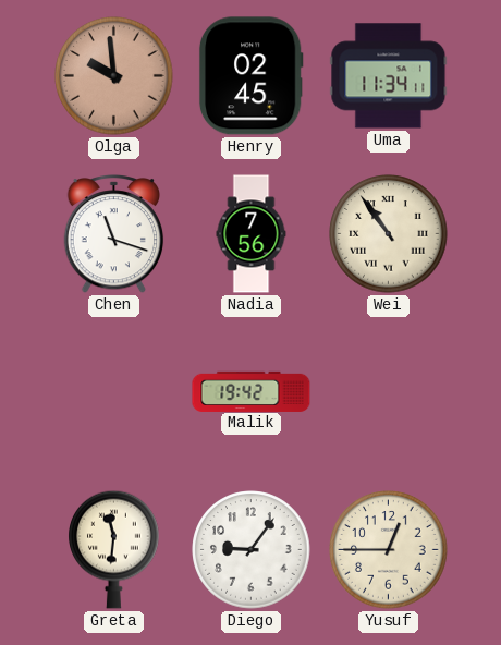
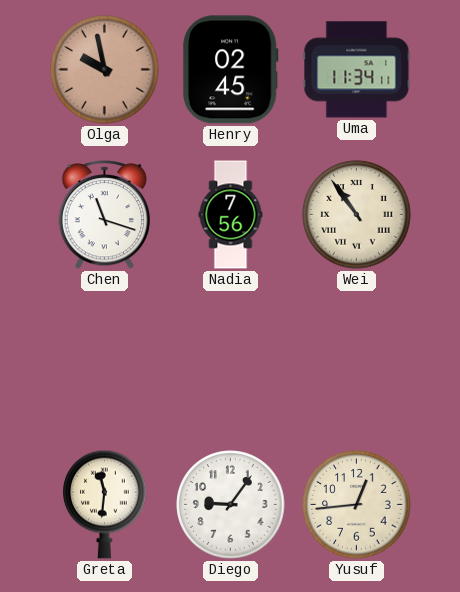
Olga: 9:59 -> 9:58
Malik: 19:42 -> none
Yusuf: 12:45 -> 12:44
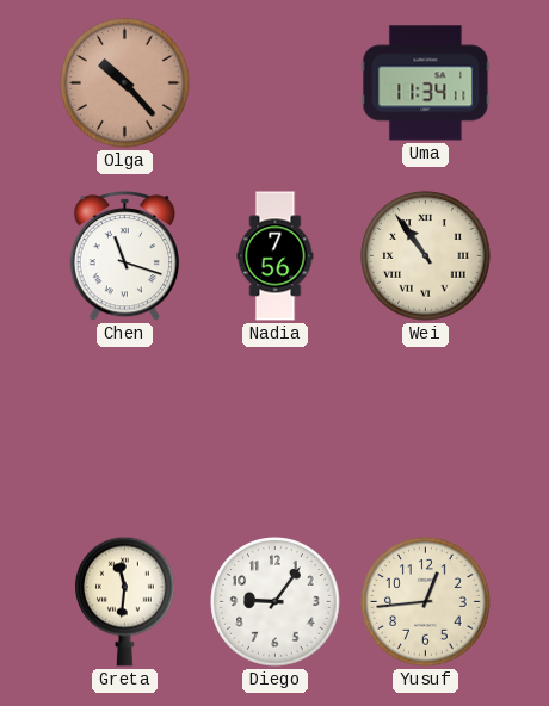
Olga: 9:58 -> 10:23
Henry: 02:45 -> none
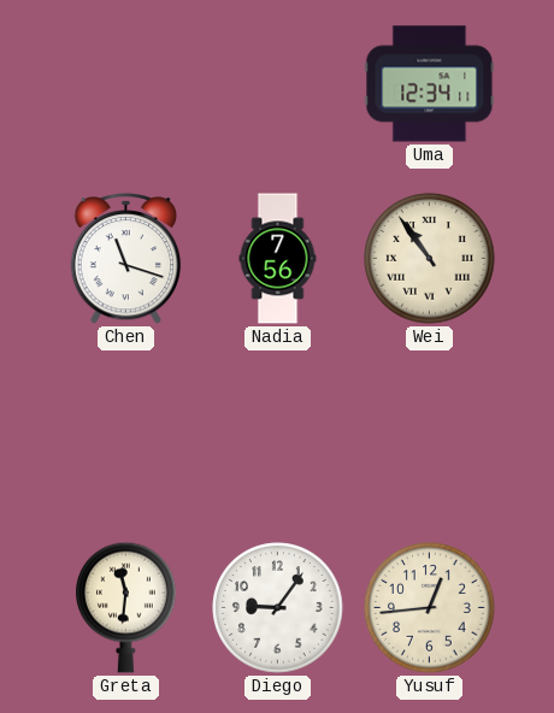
Olga: 10:23 -> none
Uma: 11:34 -> 12:34
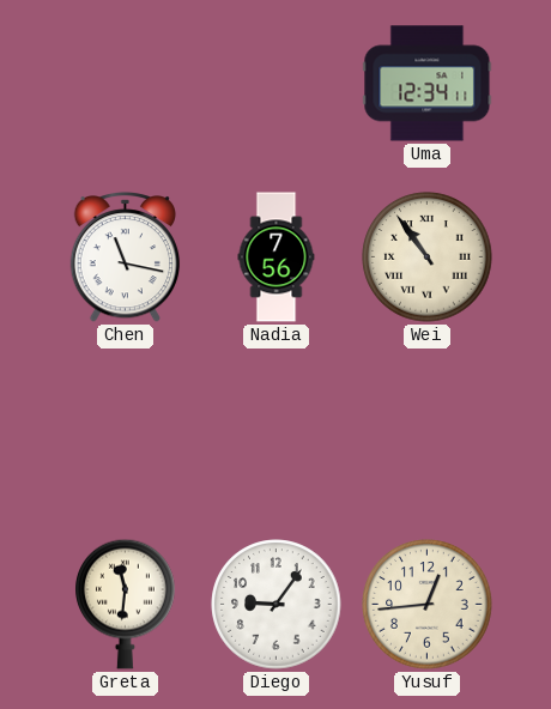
Chen: 11:18 -> 11:17
